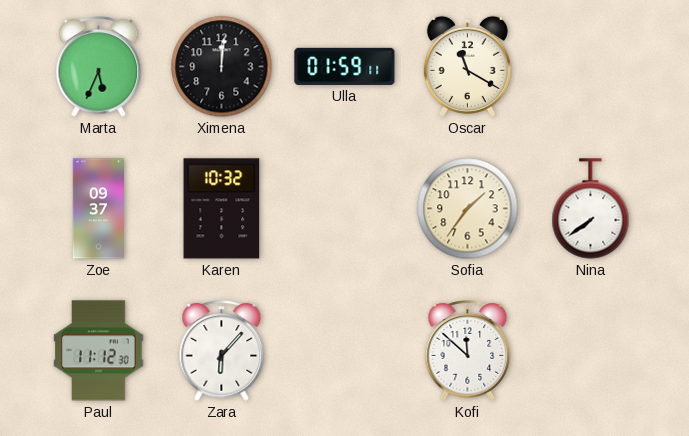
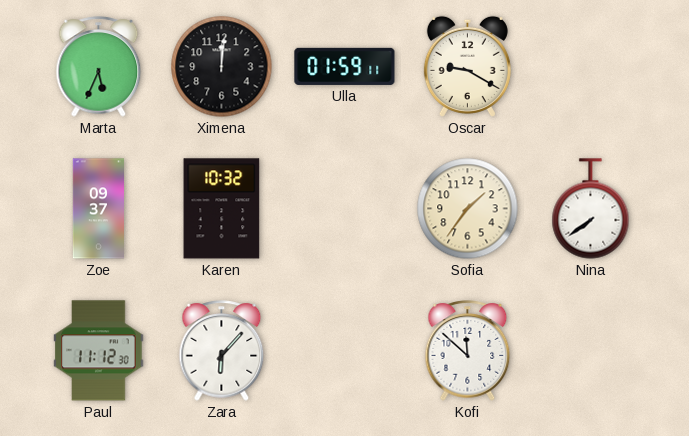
Oscar: 11:20 -> 9:20
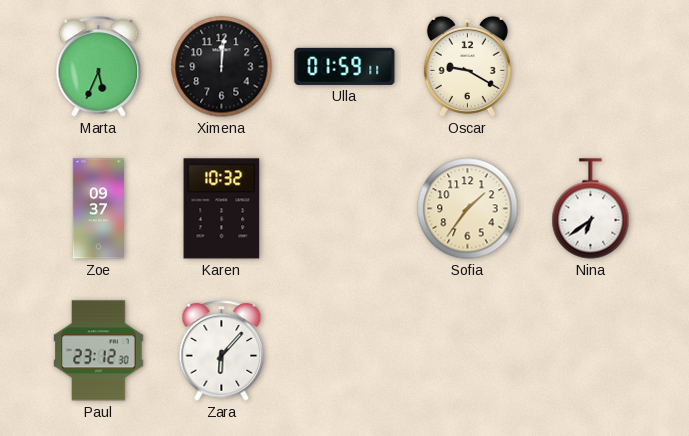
Nina: 7:39 -> 6:39
Paul: 11:12 -> 23:12
Kofi: 11:52 -> none
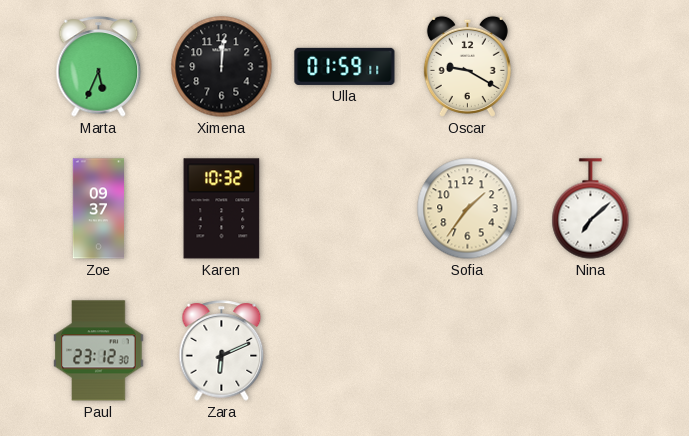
Nina: 6:39 -> 7:08
Zara: 6:07 -> 6:11
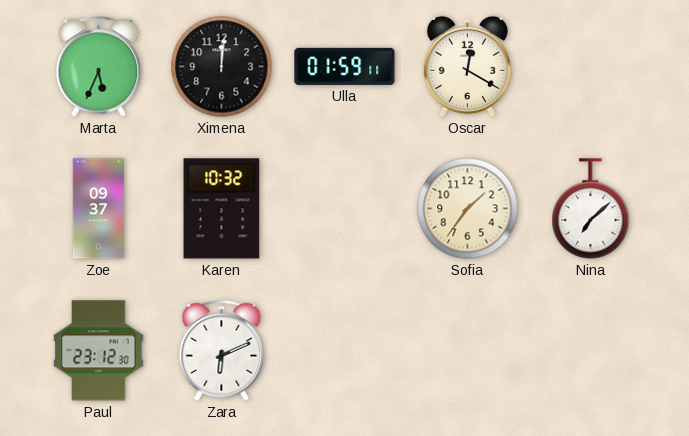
Oscar: 9:20 -> 12:20
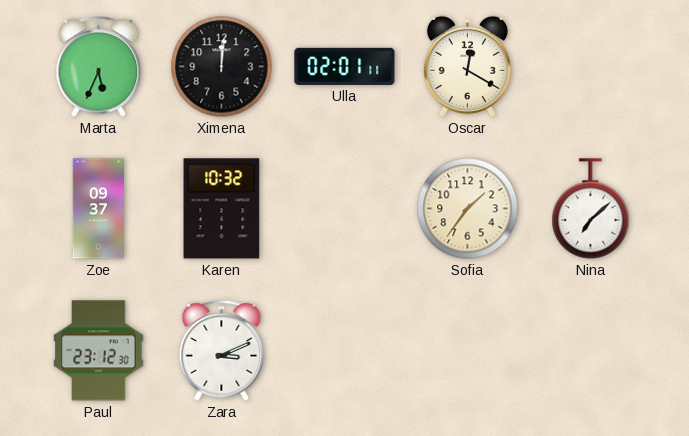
Ulla: 01:59 -> 02:01
Zara: 6:11 -> 3:11
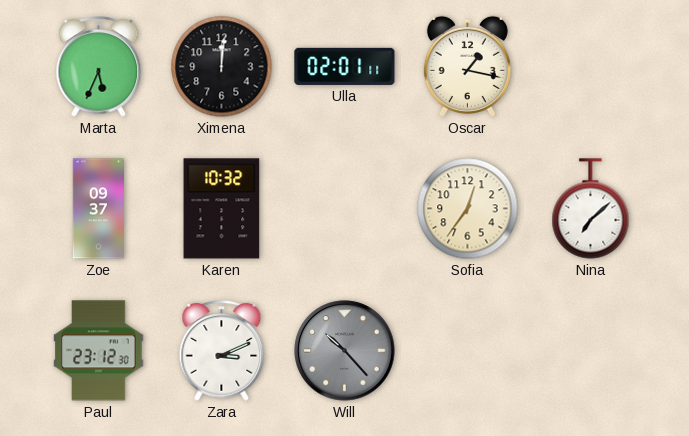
Oscar: 12:20 -> 1:17
Sofia: 1:36 -> 12:36
Will: none -> 10:23
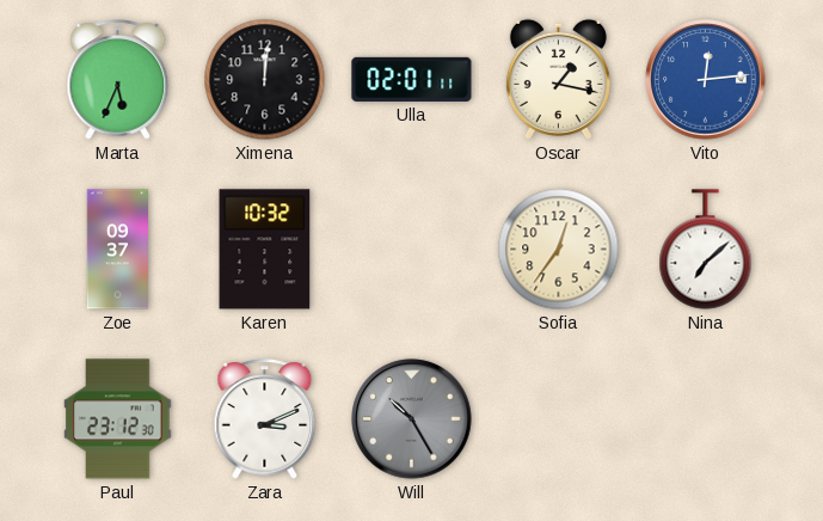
Vito: none -> 12:14
Will: 10:23 -> 10:25
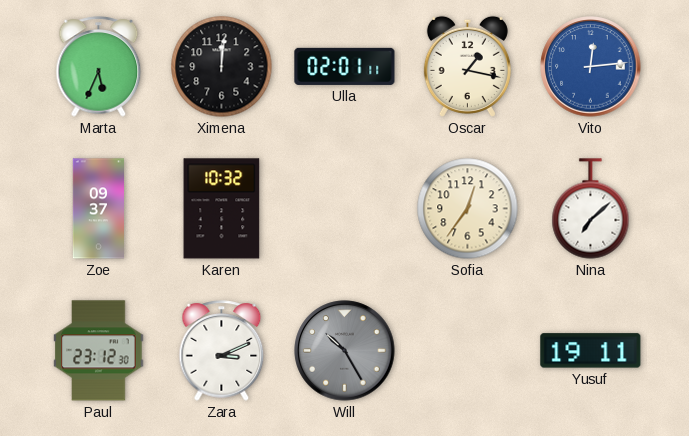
Yusuf: none -> 19:11
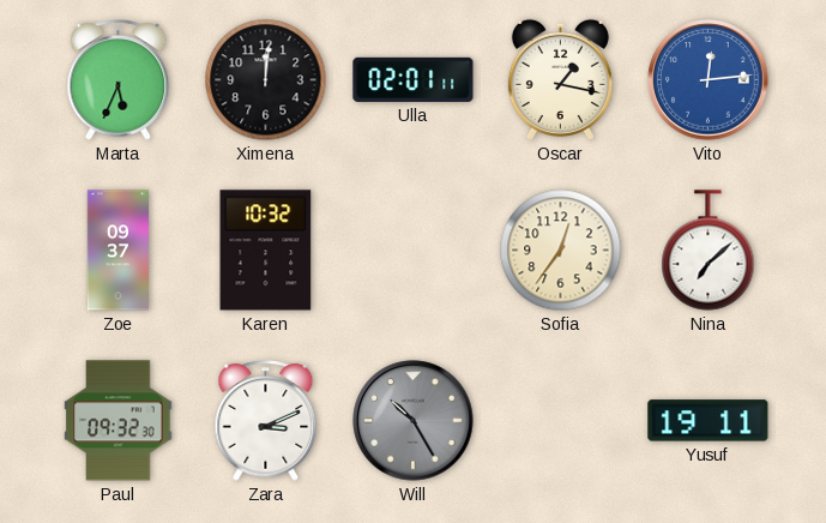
Paul: 23:12 -> 09:32
